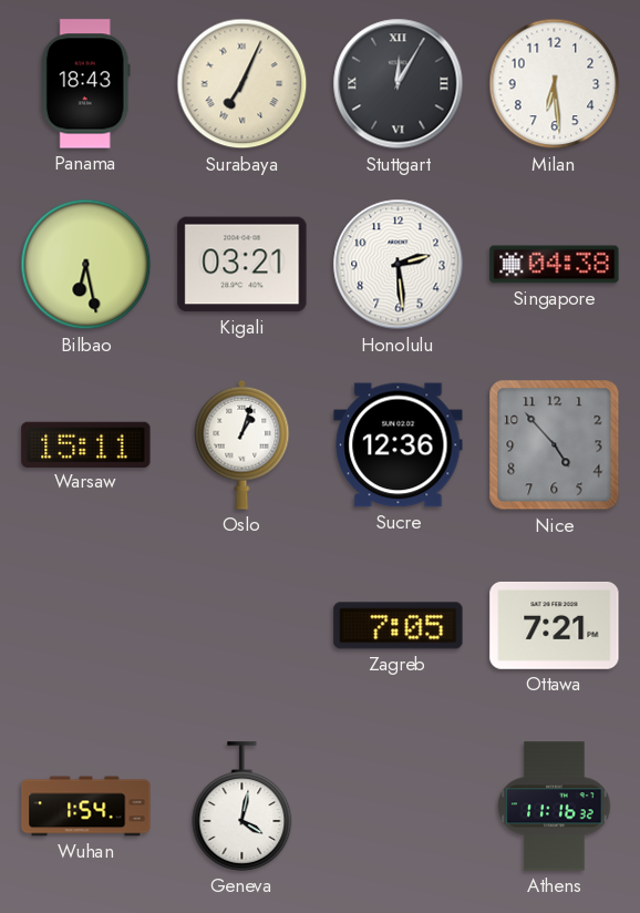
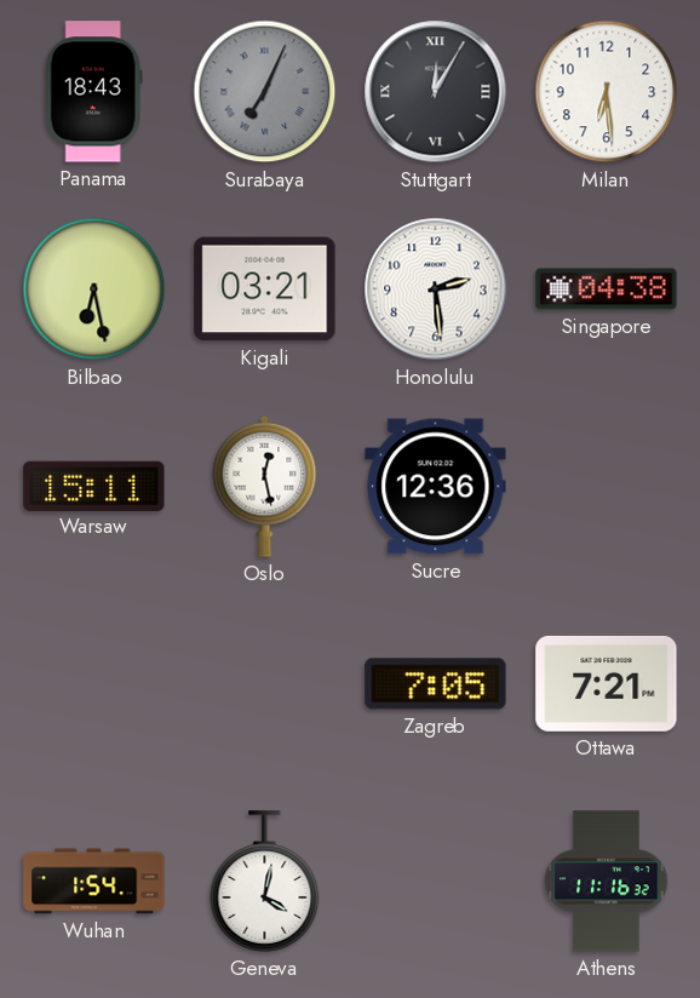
Surabaya dial: cream -> grey
Oslo: 1:03 -> 12:28
Nice: 4:53 -> none
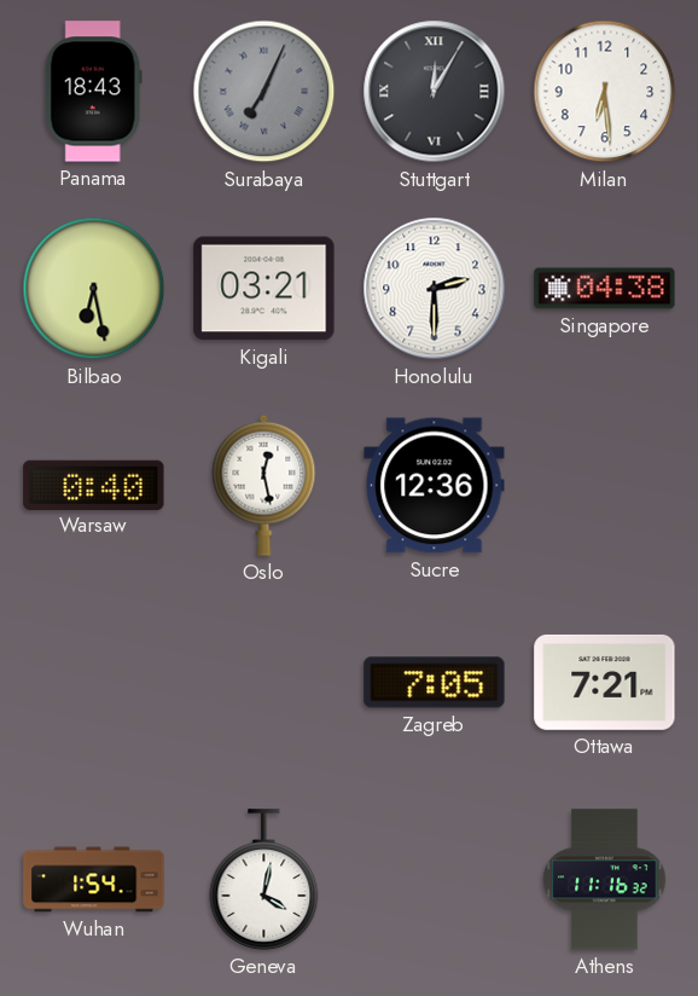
Honolulu: 2:29 -> 2:30
Warsaw: 15:11 -> 0:40
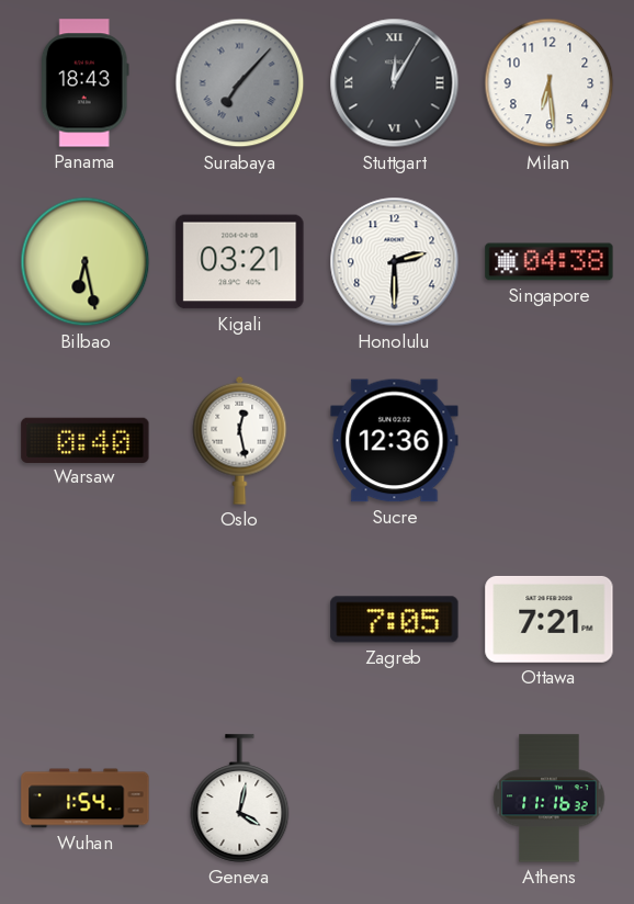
Surabaya: 7:04 -> 7:07
